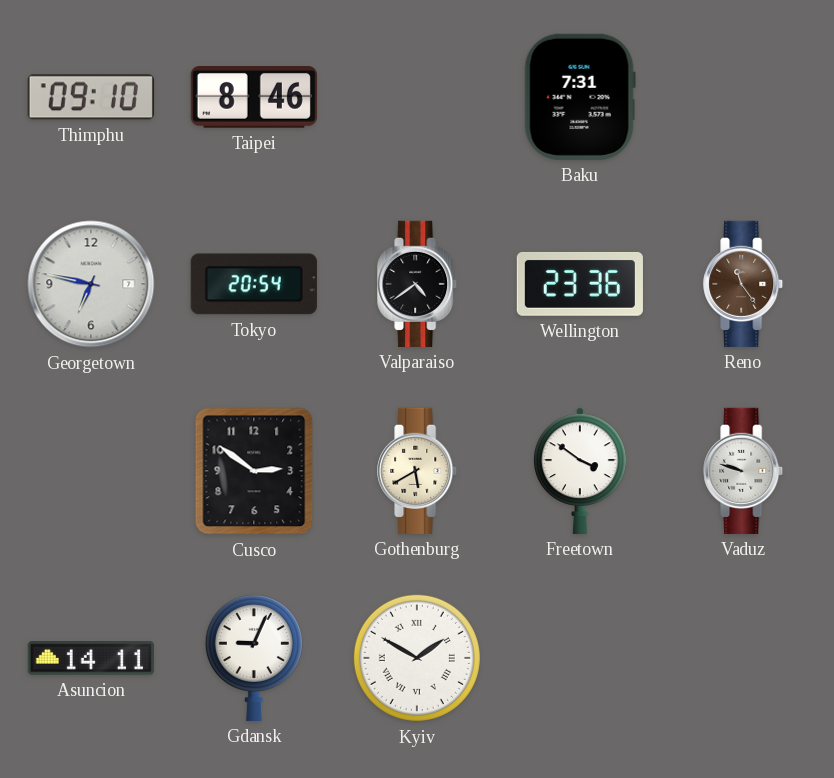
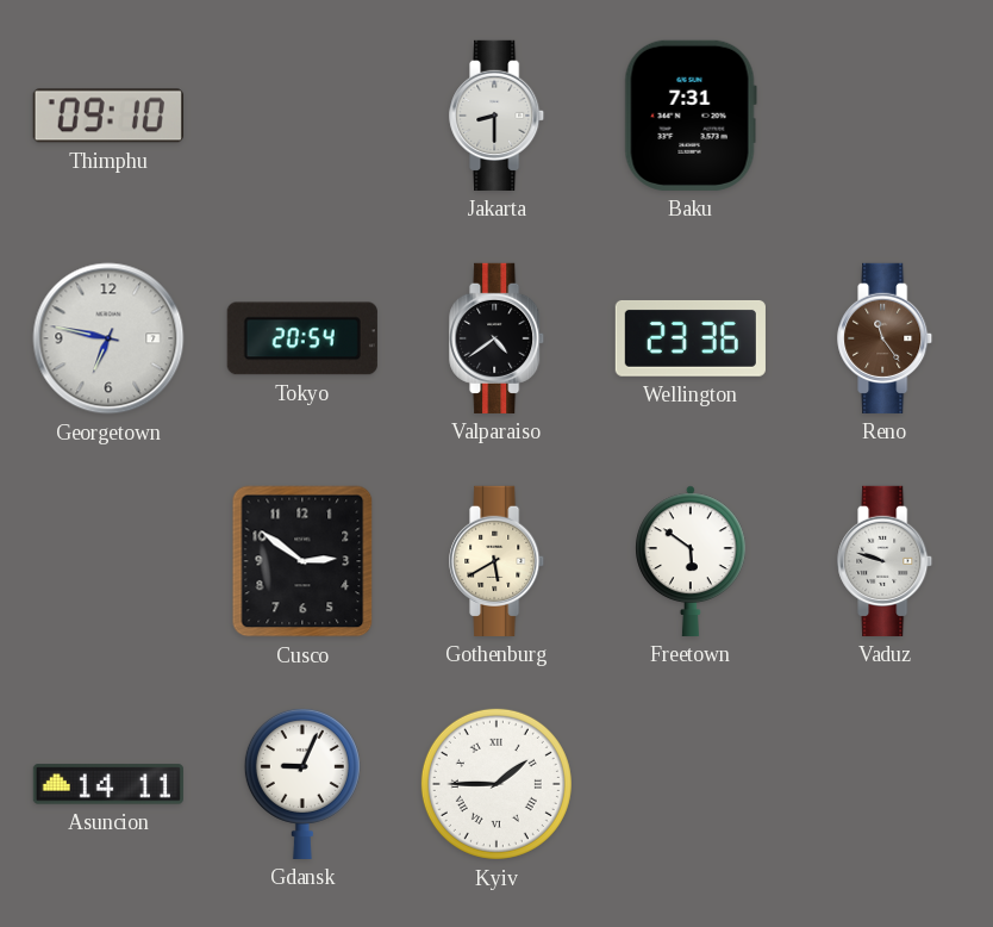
Taipei: 8:46 -> none
Jakarta: none -> 8:30
Freetown: 3:51 -> 5:51
Kyiv: 1:50 -> 1:45
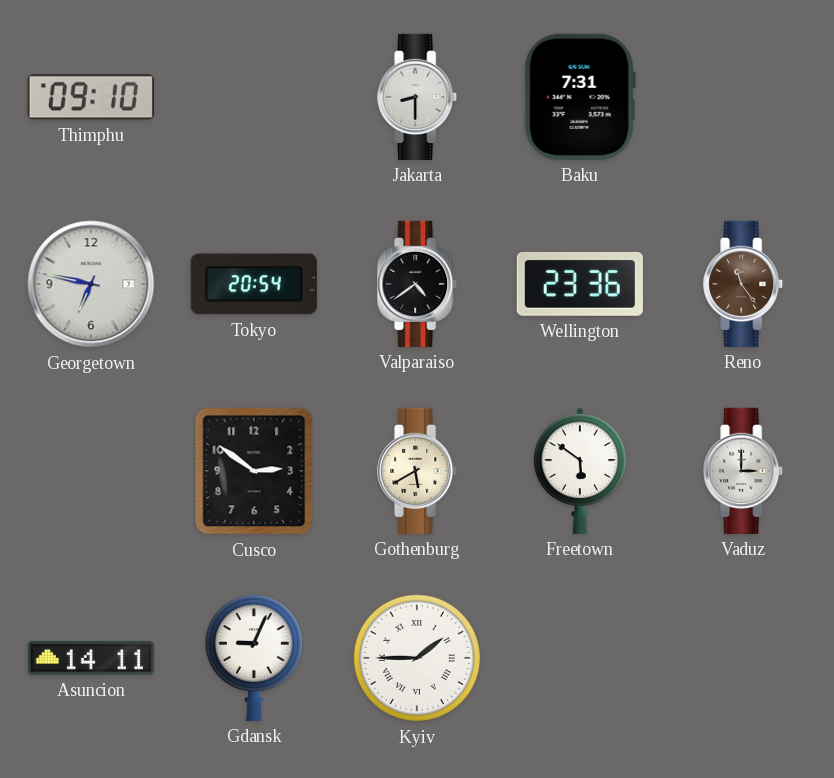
Vaduz: 9:48 -> 3:00
